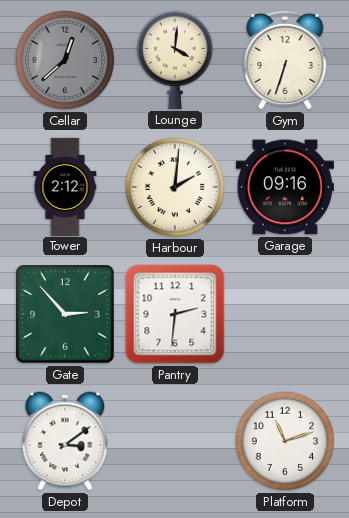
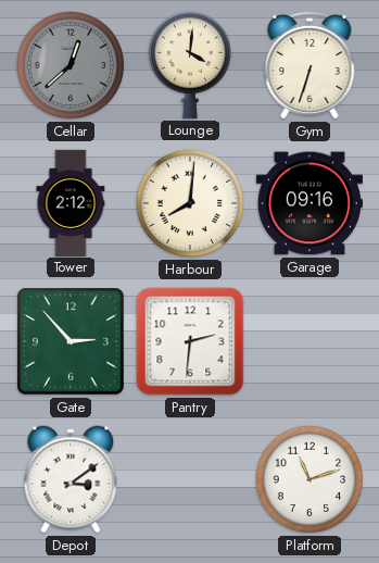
Harbour: 2:01 -> 8:01
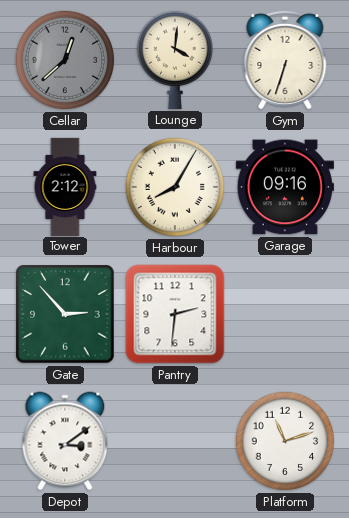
Harbour: 8:01 -> 8:05
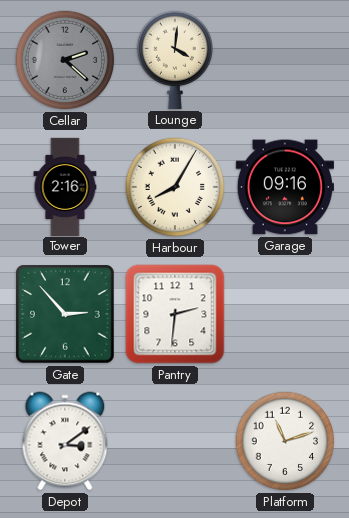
Cellar: 12:38 -> 2:22
Gym: 6:33 -> none
Tower: 2:12 -> 2:16
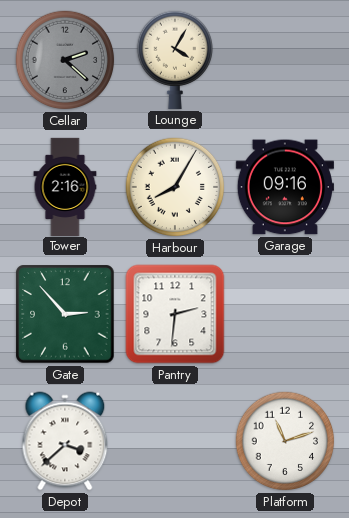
Lounge: 4:01 -> 4:05
Depot: 3:09 -> 3:38
